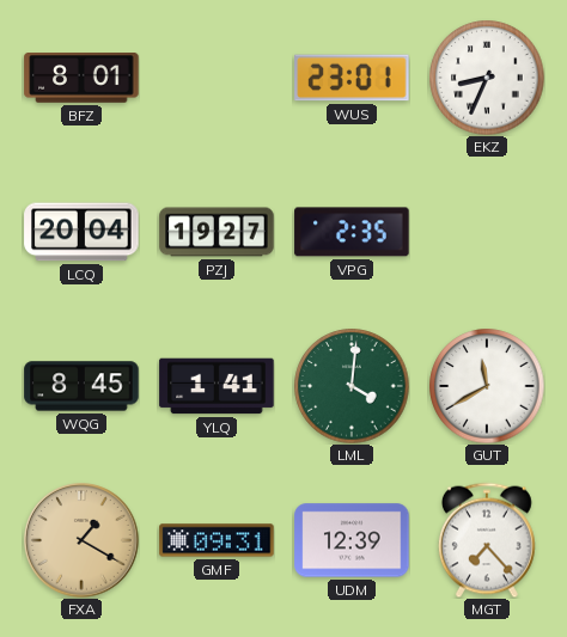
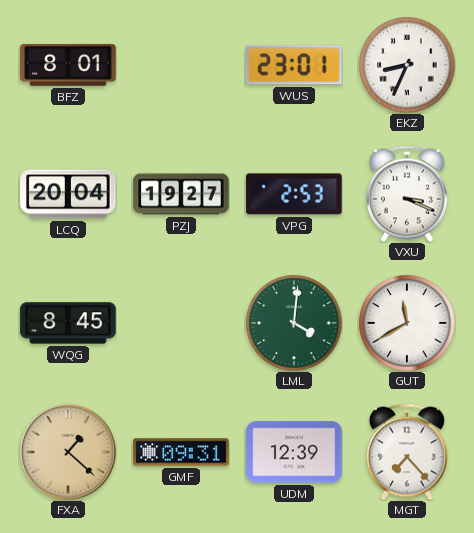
VPG: 2:35 -> 2:53
VXU: none -> 3:19
YLQ: 1:41 -> none
FXA: 1:20 -> 1:22
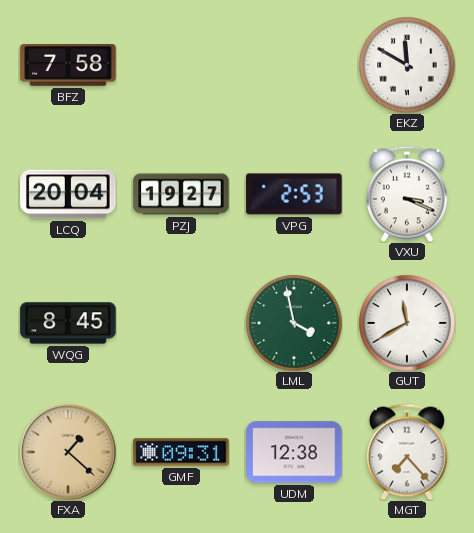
BFZ: 8:01 -> 7:58
WUS: 23:01 -> none
EKZ: 8:34 -> 11:50
LML: 4:01 -> 3:58
UDM: 12:39 -> 12:38
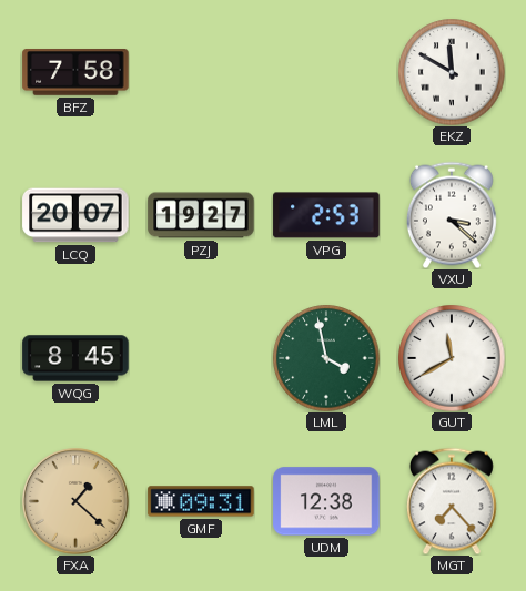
LCQ: 20:04 -> 20:07
VXU: 3:19 -> 3:22
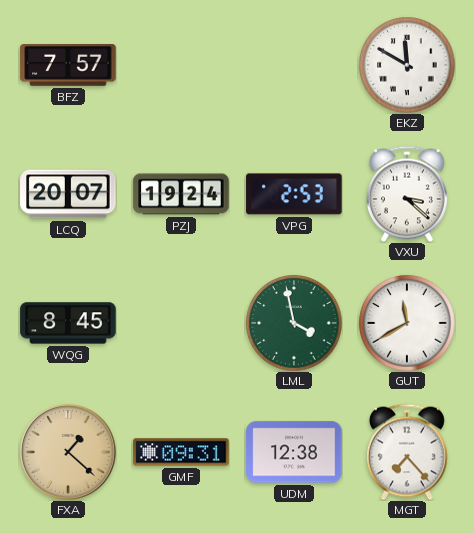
BFZ: 7:58 -> 7:57
PZJ: 19:27 -> 19:24
